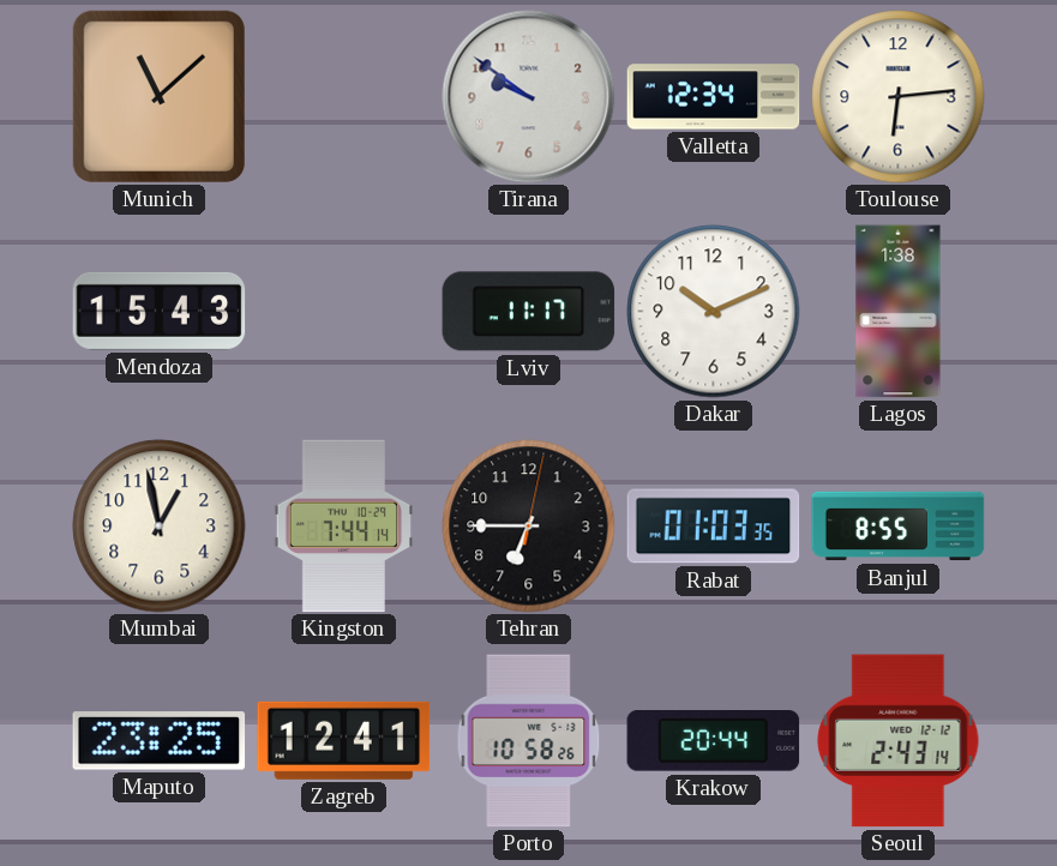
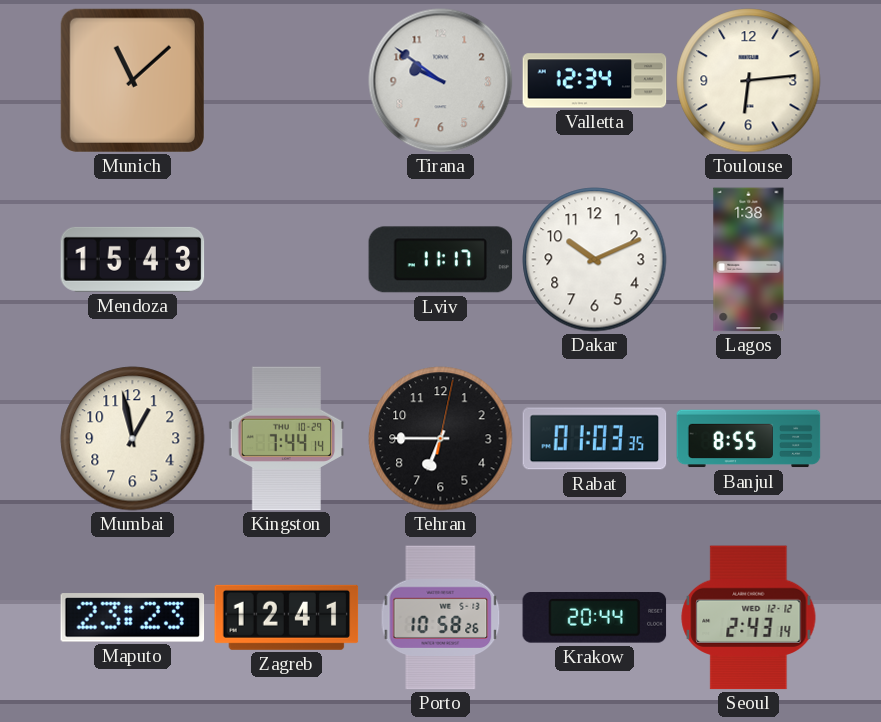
Maputo: 23:25 -> 23:23
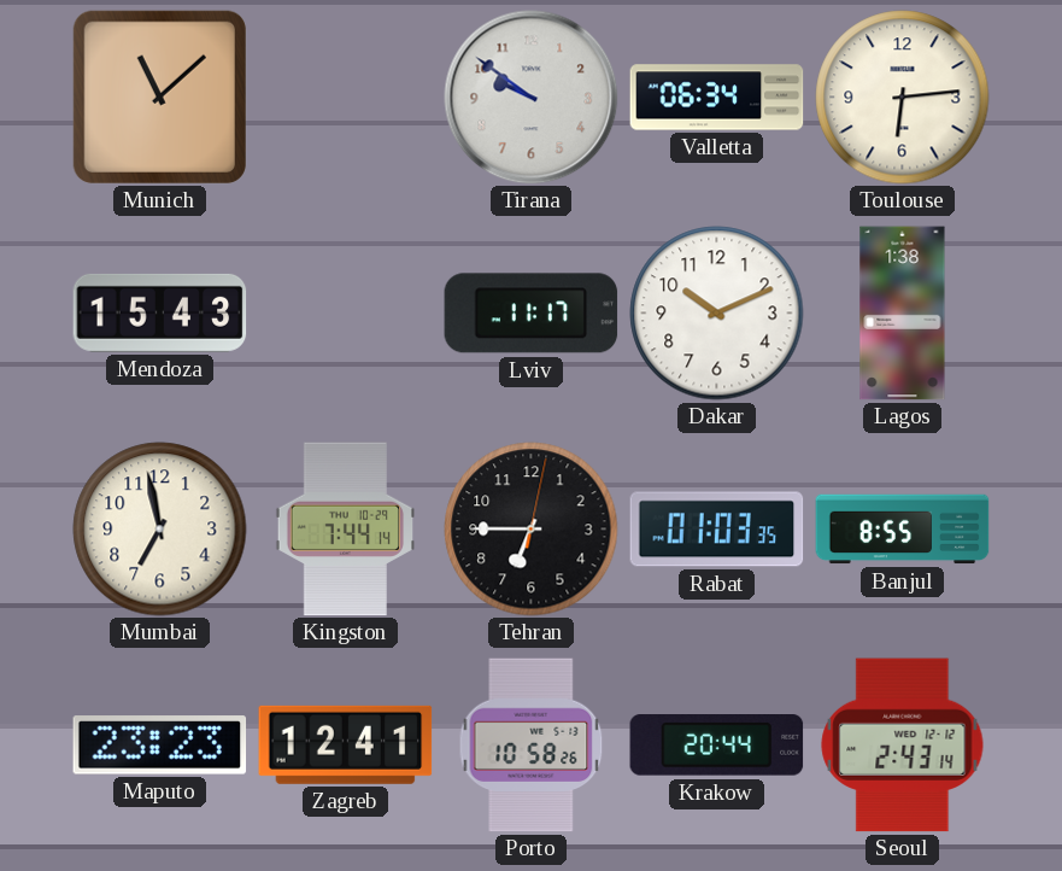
Valletta: 12:34 -> 06:34
Mumbai: 12:58 -> 6:58
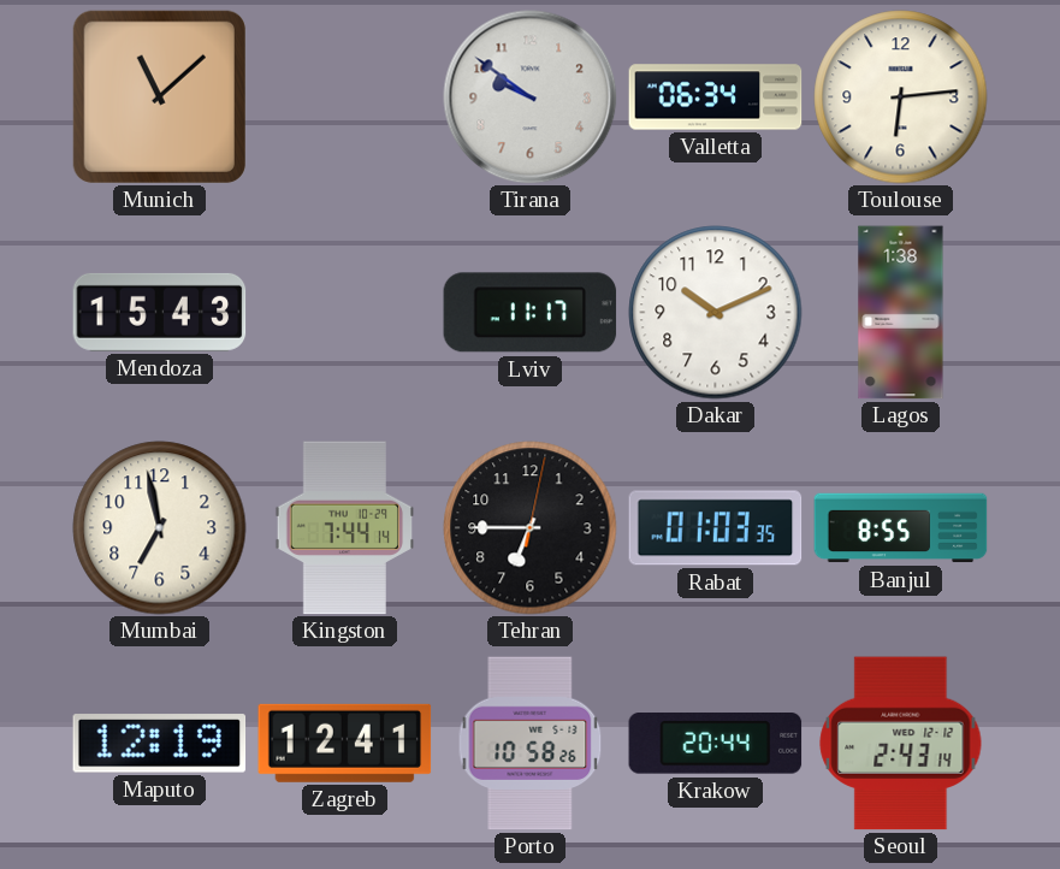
Maputo: 23:23 -> 12:19
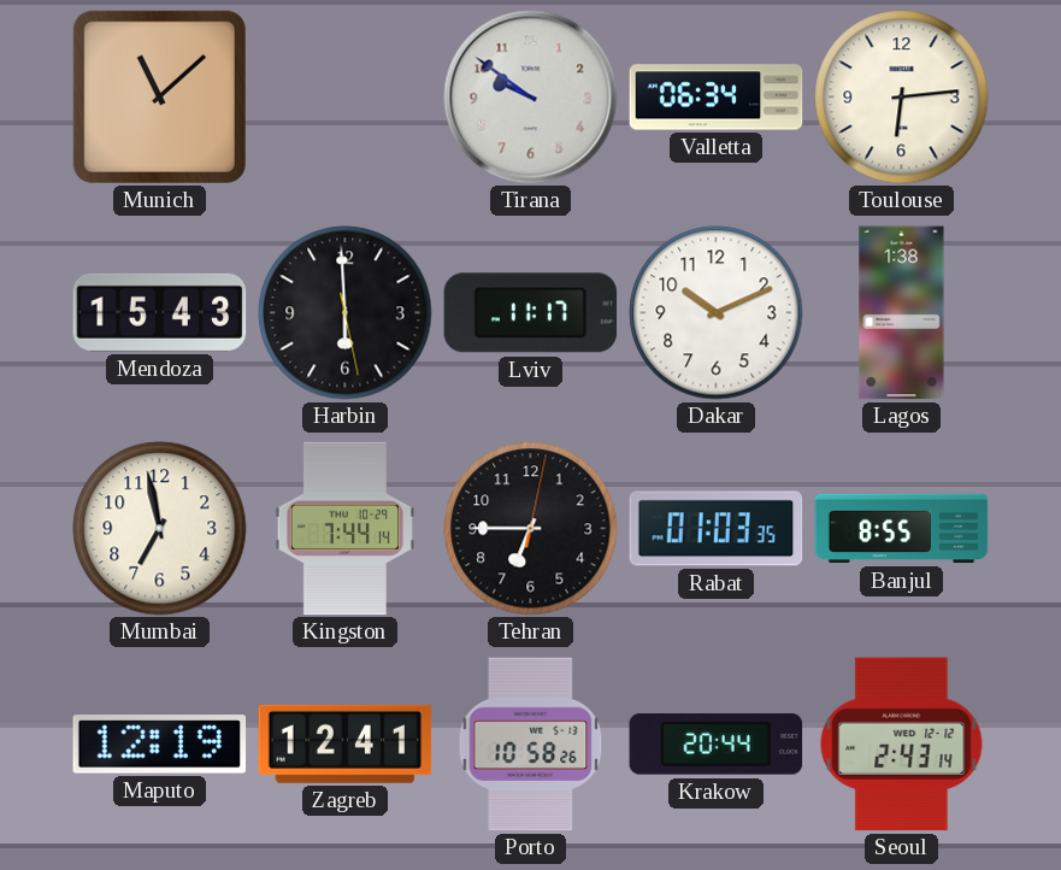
Harbin: none -> 5:59
